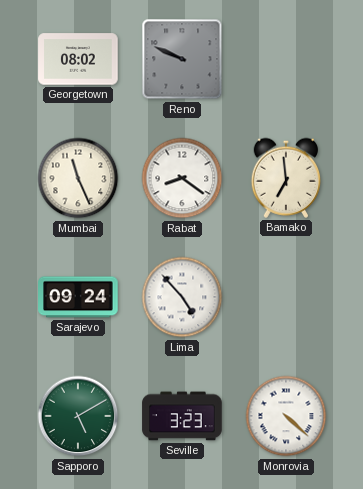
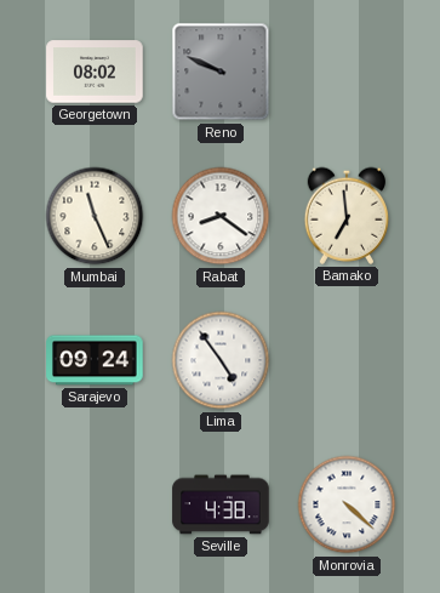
Lima: 4:53 -> 4:54
Sapporo: 5:10 -> none
Seville: 3:23 -> 4:38
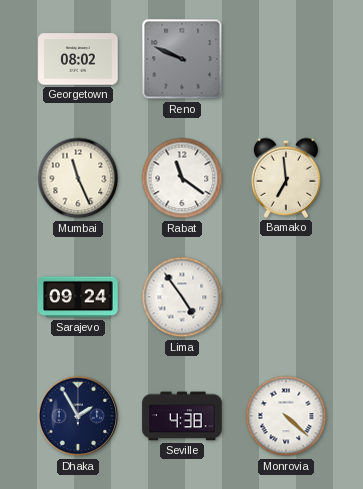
Rabat: 8:21 -> 11:21
Dhaka: none -> 1:55
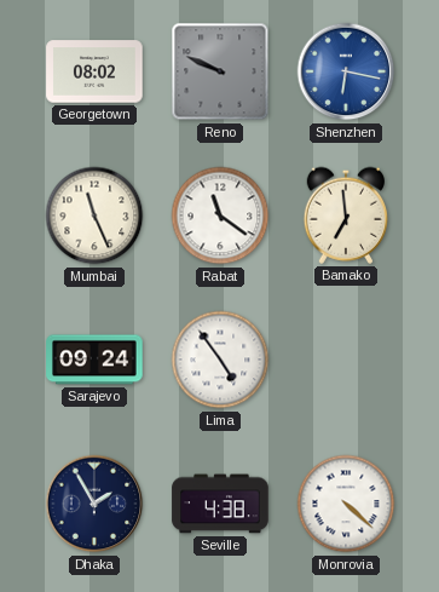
Shenzhen: none -> 6:17
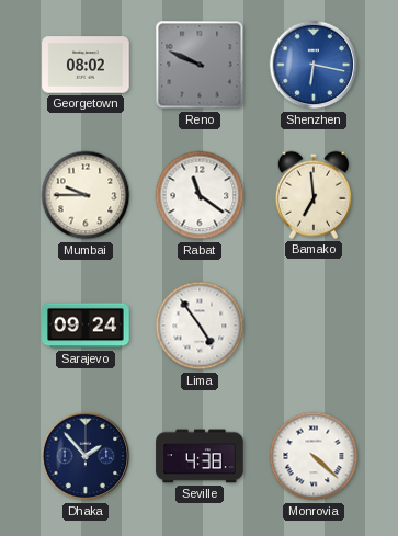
Mumbai: 11:26 -> 9:45
Dhaka: 1:55 -> 1:53
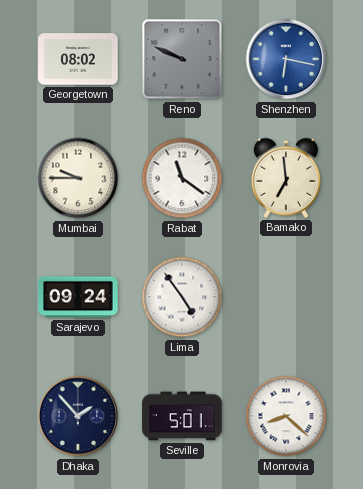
Seville: 4:38 -> 5:01
Monrovia: 4:22 -> 8:22
